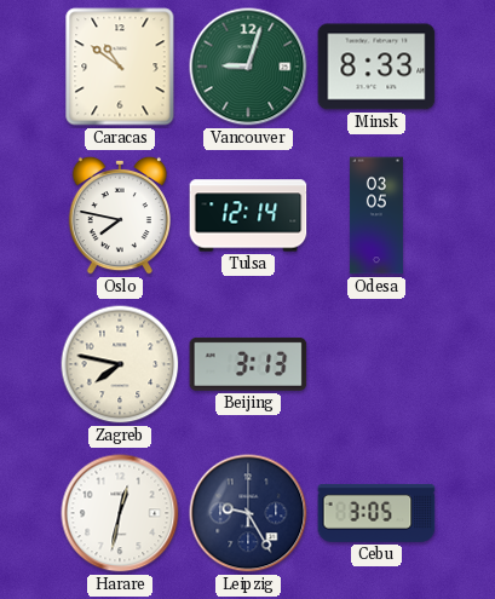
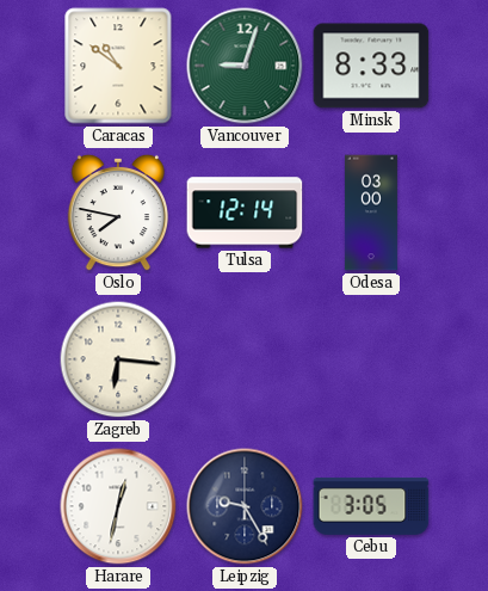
Odesa: 03:05 -> 03:00
Zagreb: 7:47 -> 6:16
Beijing: 3:13 -> none
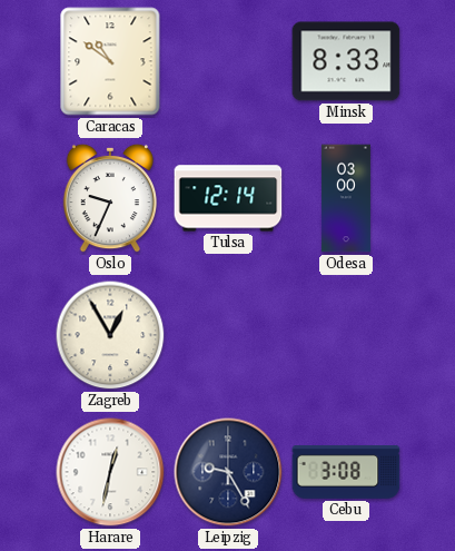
Vancouver: 9:03 -> none
Oslo: 7:47 -> 9:34
Zagreb: 6:16 -> 12:55
Cebu: 3:05 -> 3:08
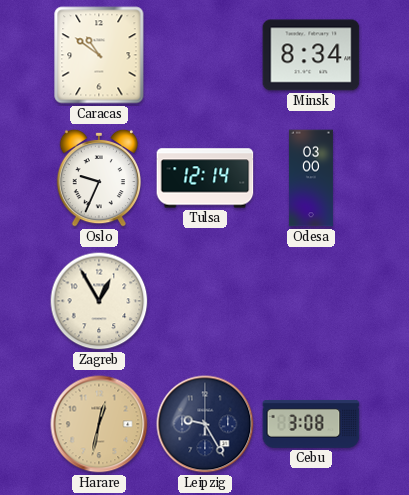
Minsk: 8:33 -> 8:34
Harare dial: white -> champagne
